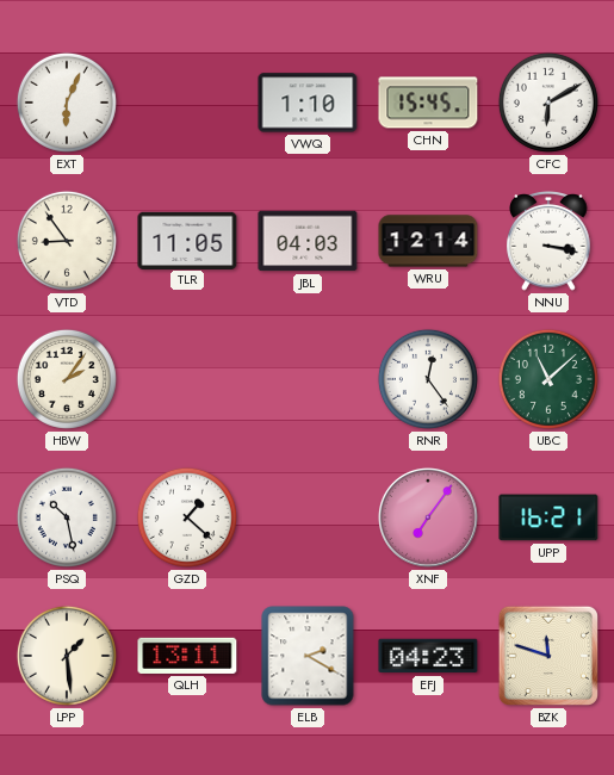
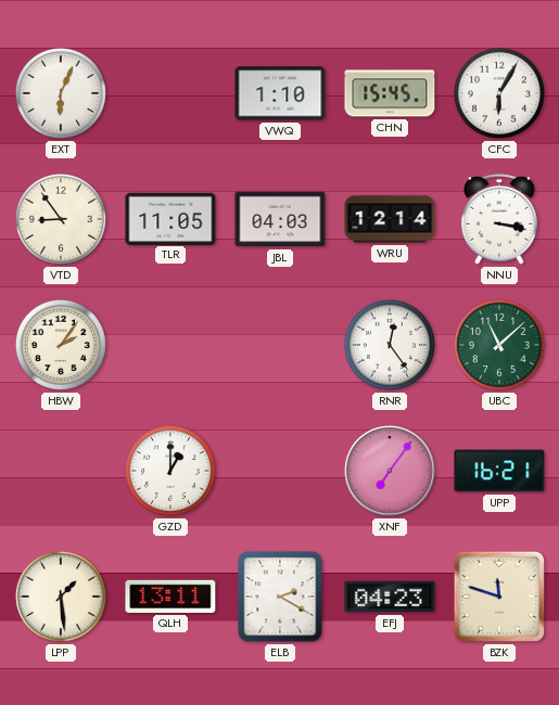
CFC: 6:10 -> 6:05
PSQ: 10:28 -> none
GZD: 1:22 -> 1:00
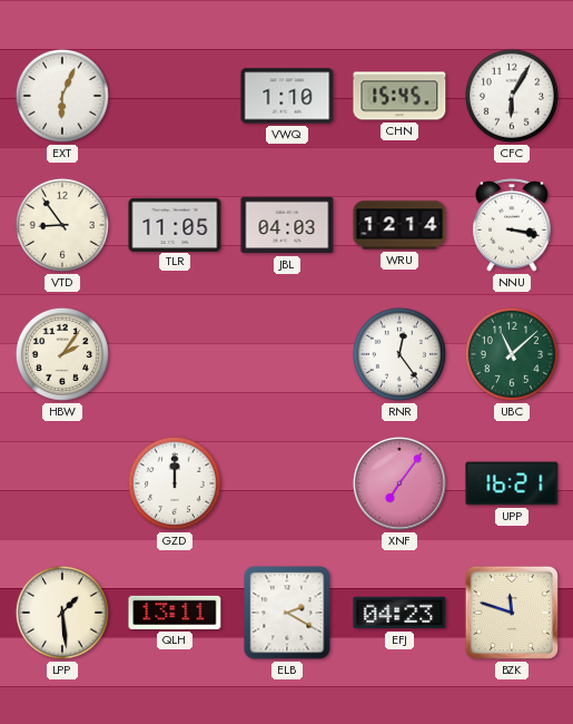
GZD: 1:00 -> 12:00
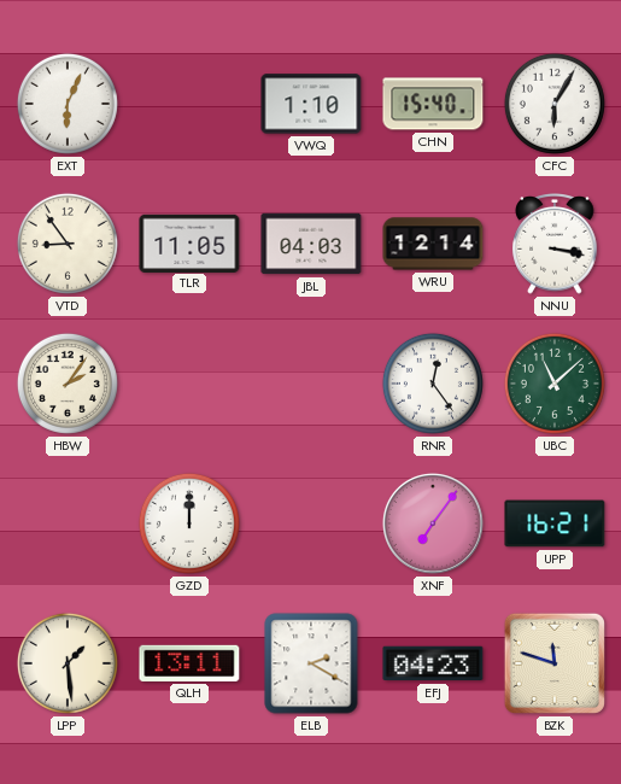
CHN: 15:45 -> 15:40
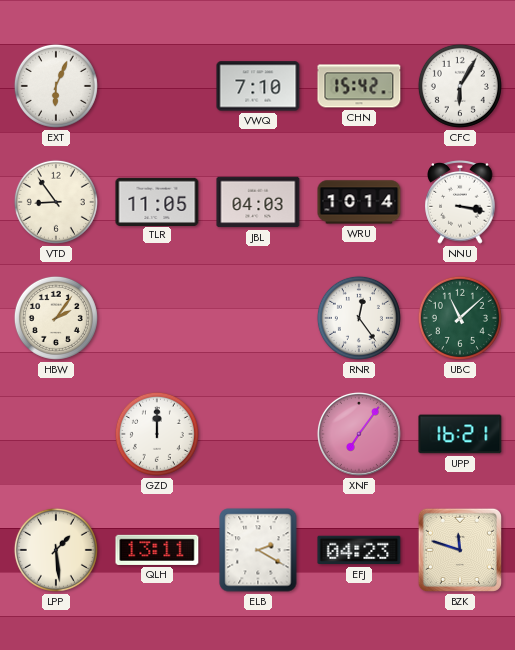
VWQ: 1:10 -> 7:10
CHN: 15:40 -> 15:42
WRU: 12:14 -> 10:14
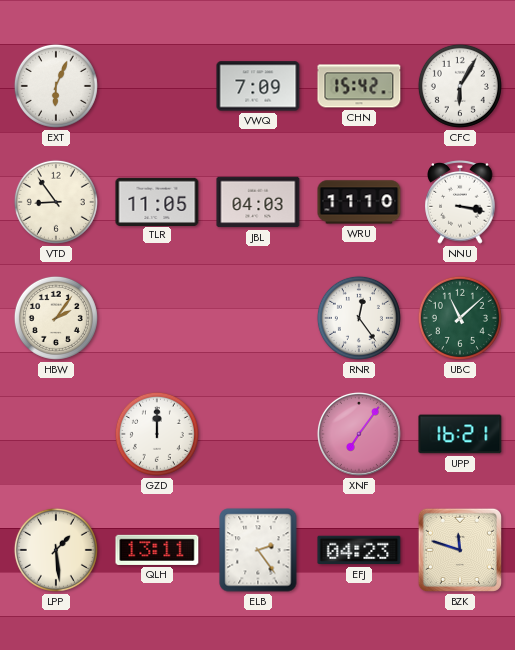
VWQ: 7:10 -> 7:09
WRU: 10:14 -> 11:10
ELB: 2:20 -> 2:24
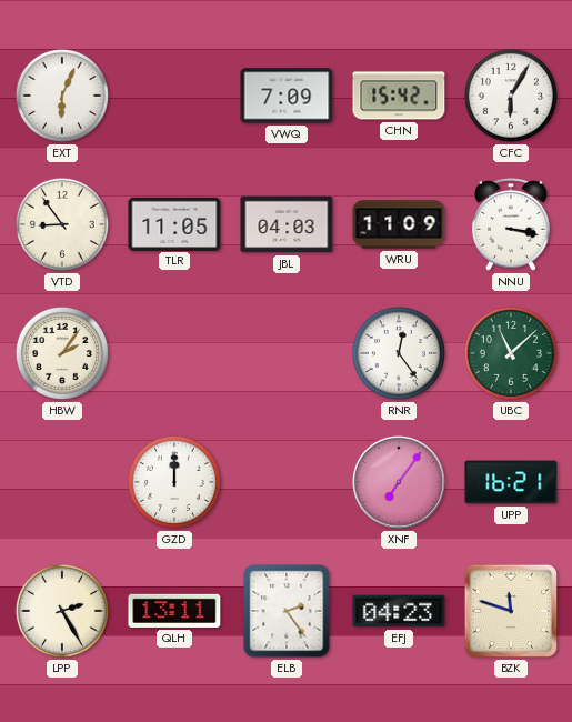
WRU: 11:10 -> 11:09
LPP: 1:29 -> 2:25
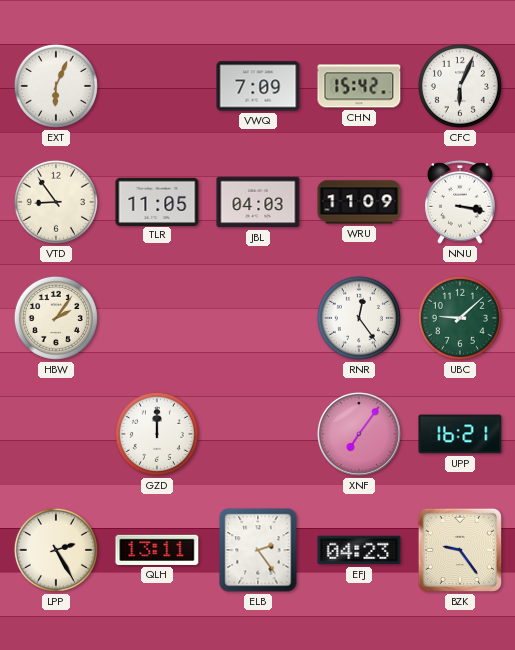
CFC: 6:05 -> 6:04
UBC: 11:08 -> 9:08
BZK: 11:48 -> 9:24
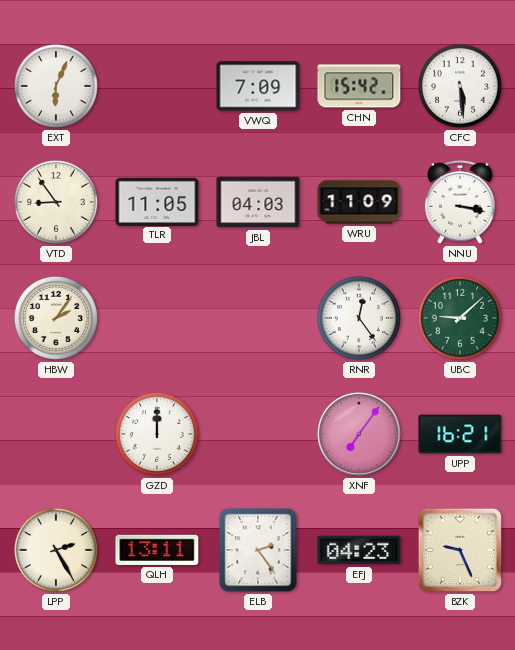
CFC: 6:04 -> 5:29
BZK: 9:24 -> 9:26
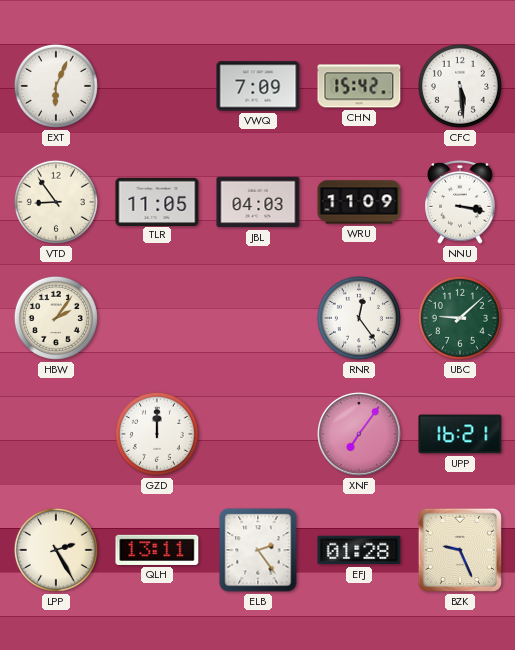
EFJ: 04:23 -> 01:28
